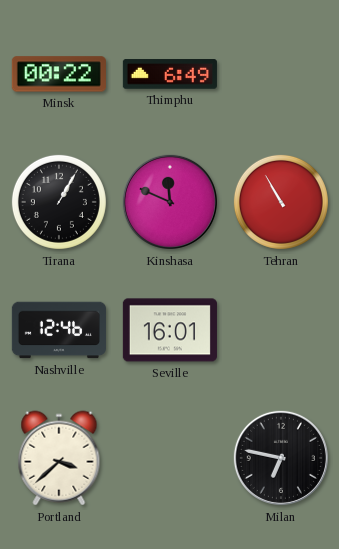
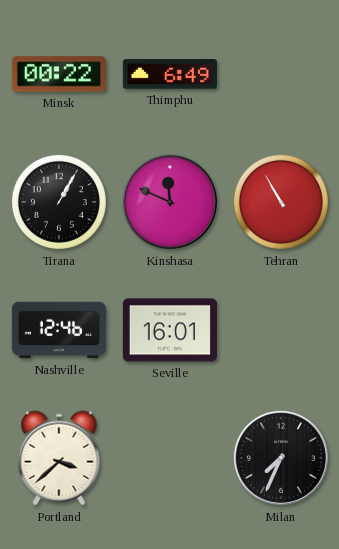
Milan: 6:47 -> 7:34
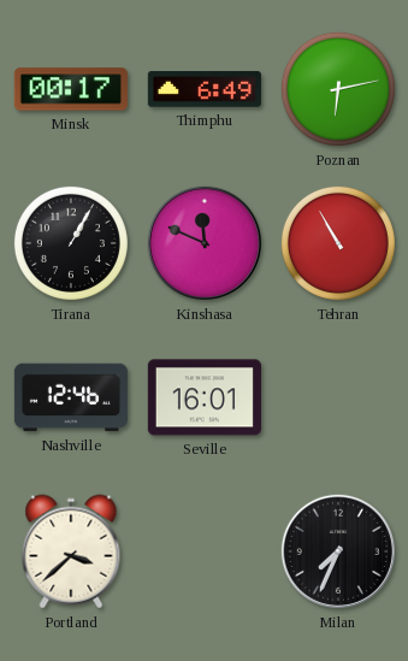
Minsk: 00:22 -> 00:17
Poznan: none -> 6:13
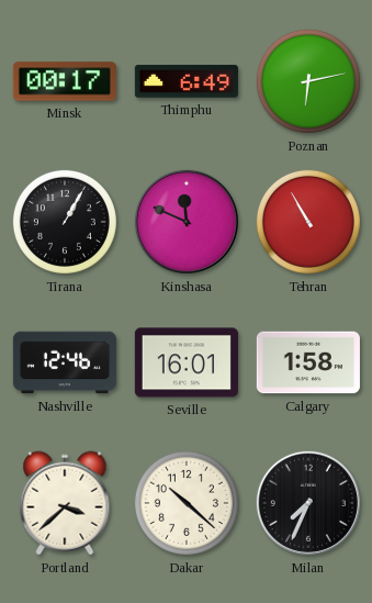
Calgary: none -> 1:58
Dakar: none -> 10:22
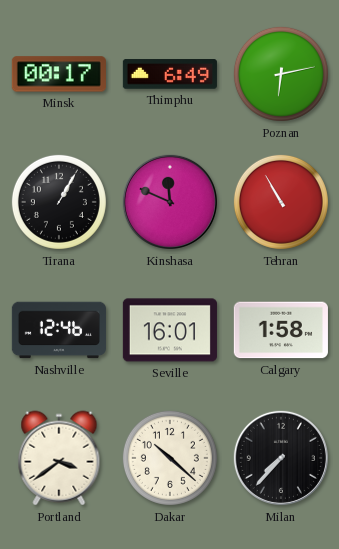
Portland: 3:38 -> 3:39
Milan: 7:34 -> 7:37
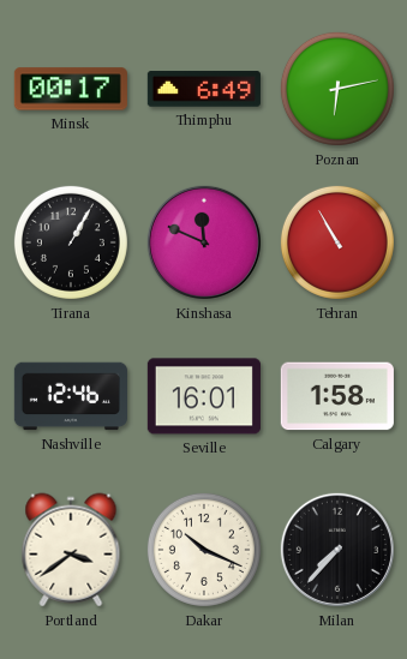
Dakar: 10:22 -> 10:19
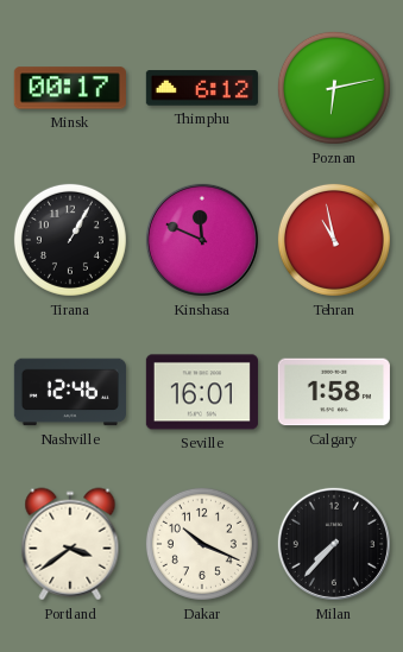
Thimphu: 6:49 -> 6:12
Tehran: 10:55 -> 10:58
